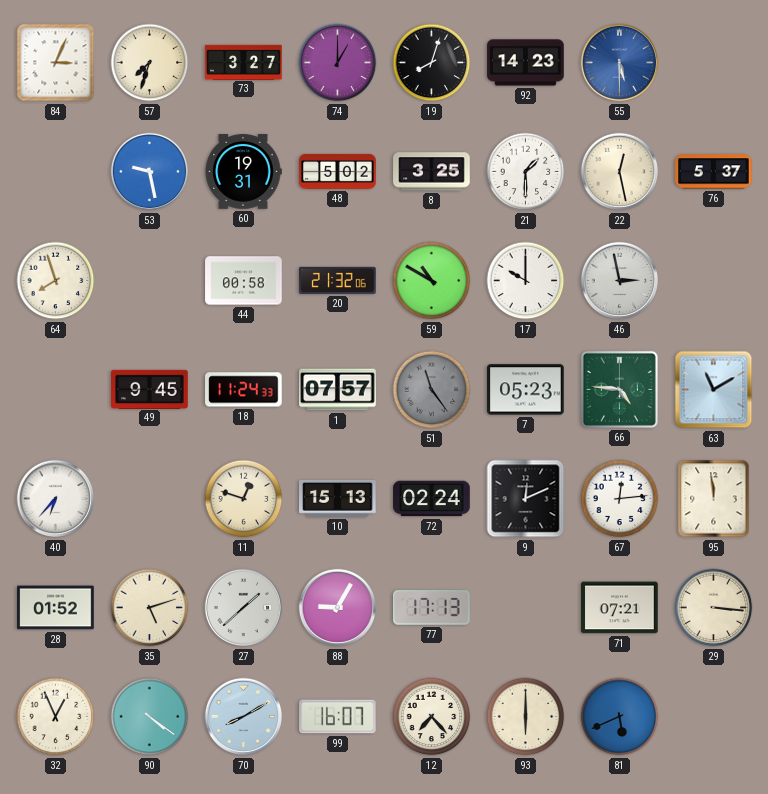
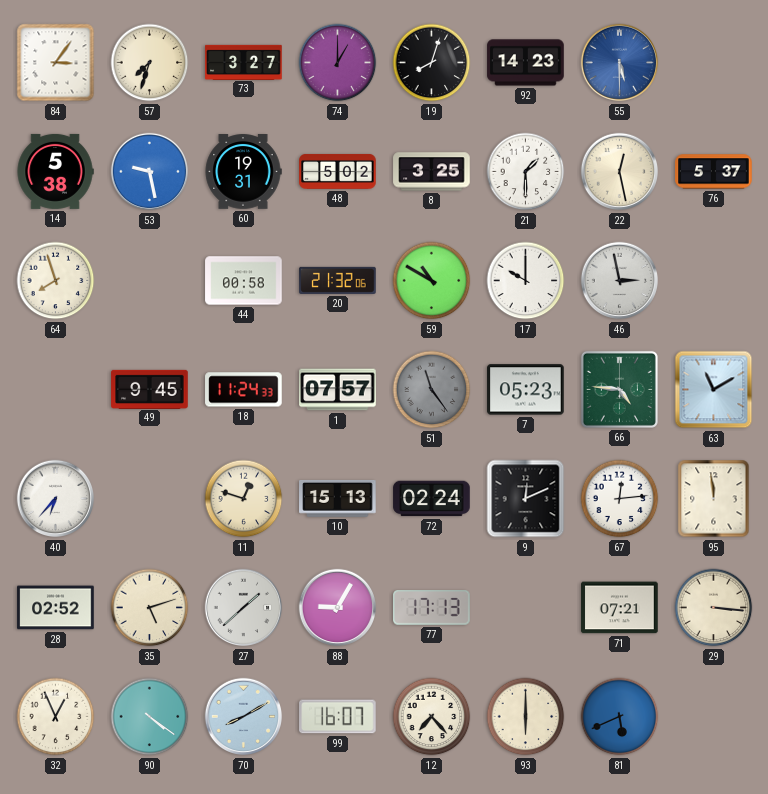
84: 3:04 -> 3:06
14: none -> 5:38
28: 01:52 -> 02:52
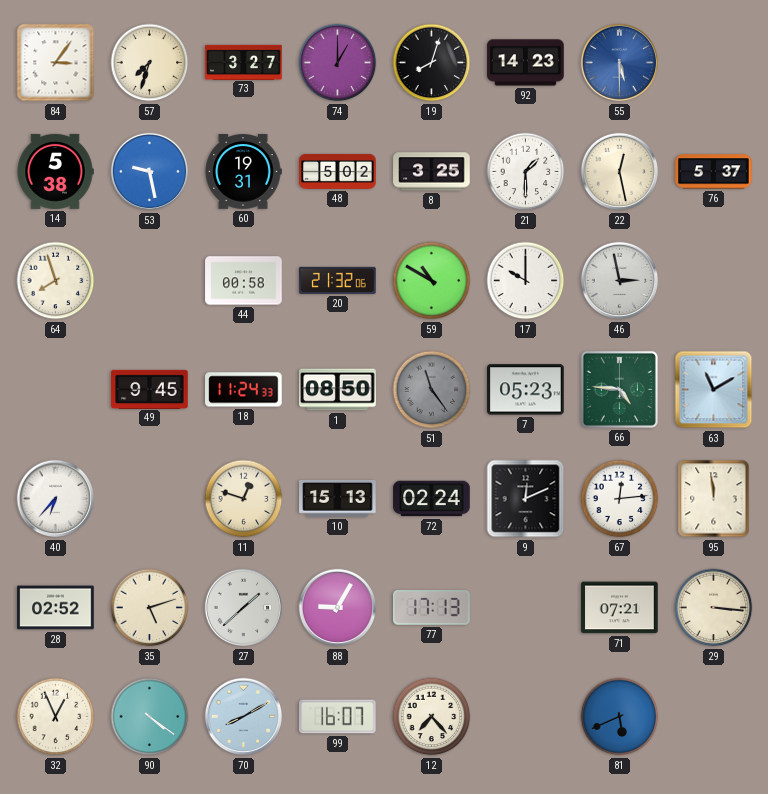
1: 07:57 -> 08:50
93: 6:00 -> none
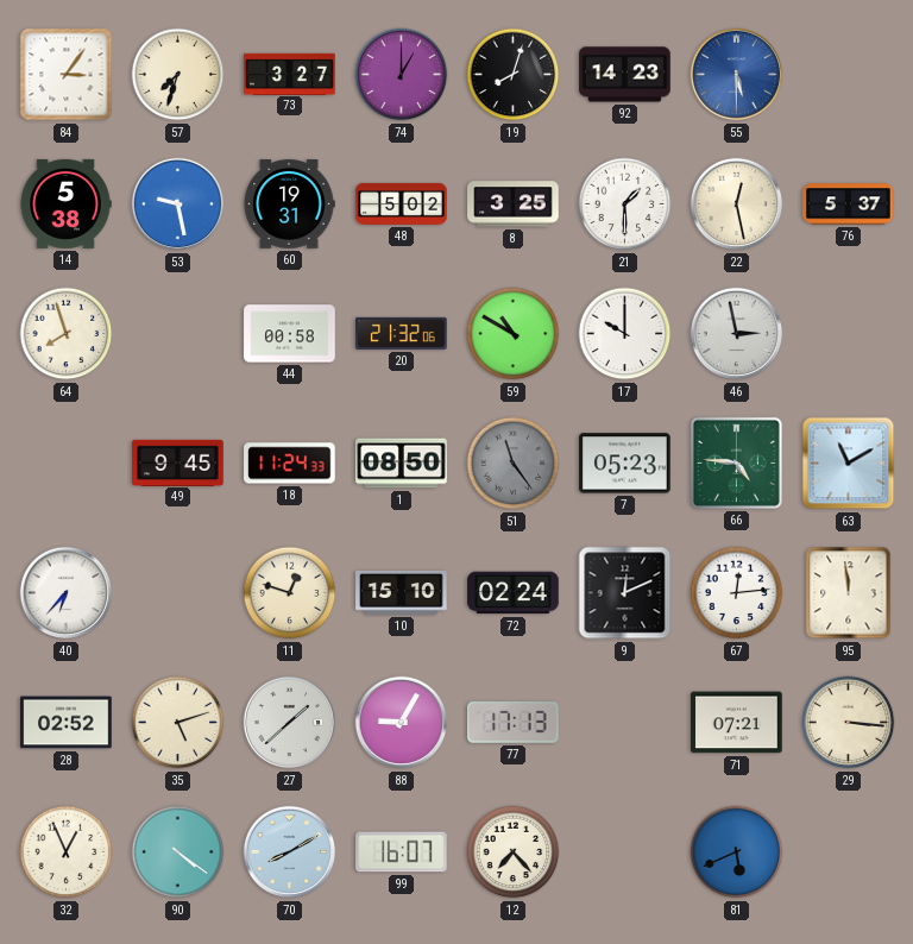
10: 15:13 -> 15:10
